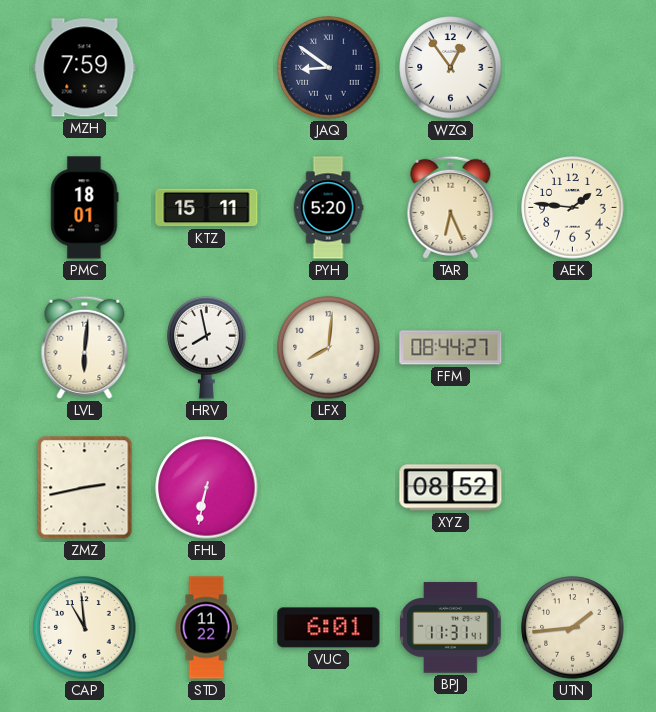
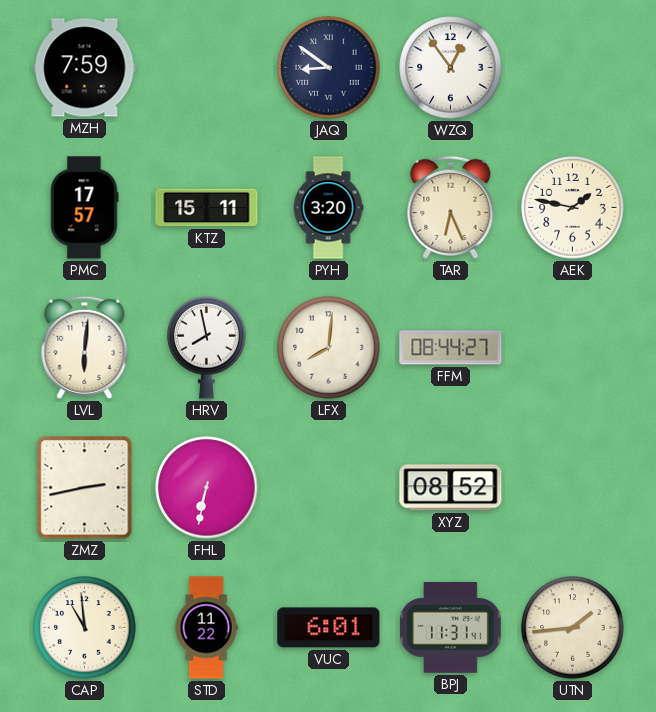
PMC: 18:01 -> 17:57
PYH: 5:20 -> 3:20
AEK: 1:46 -> 1:47
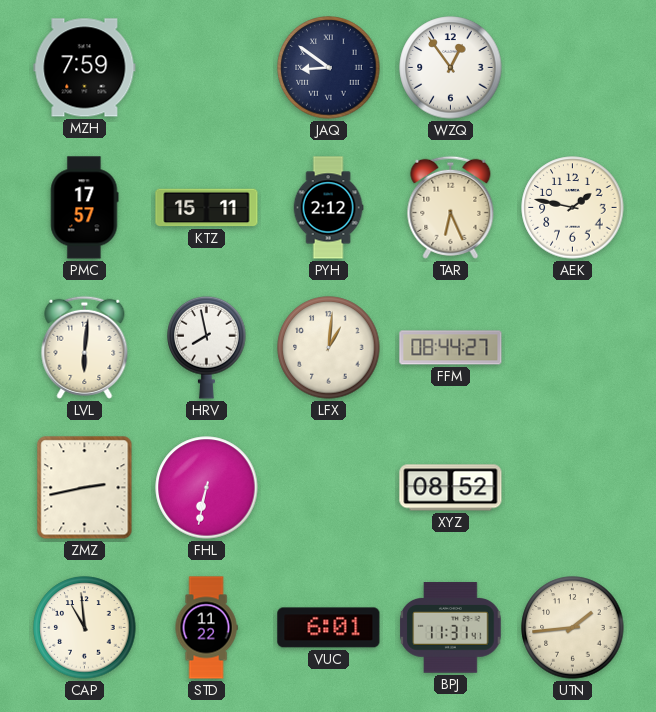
PYH: 3:20 -> 2:12
LFX: 8:01 -> 1:01
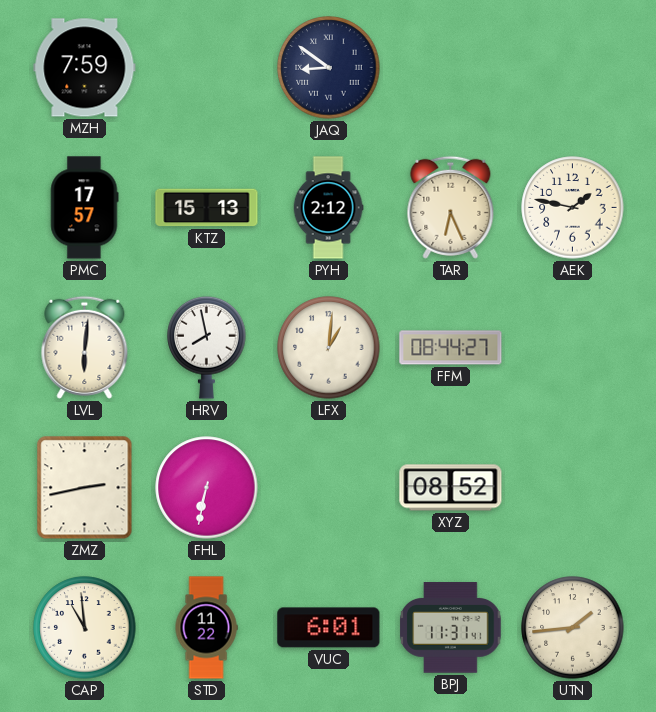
WZQ: 12:54 -> none
KTZ: 15:11 -> 15:13
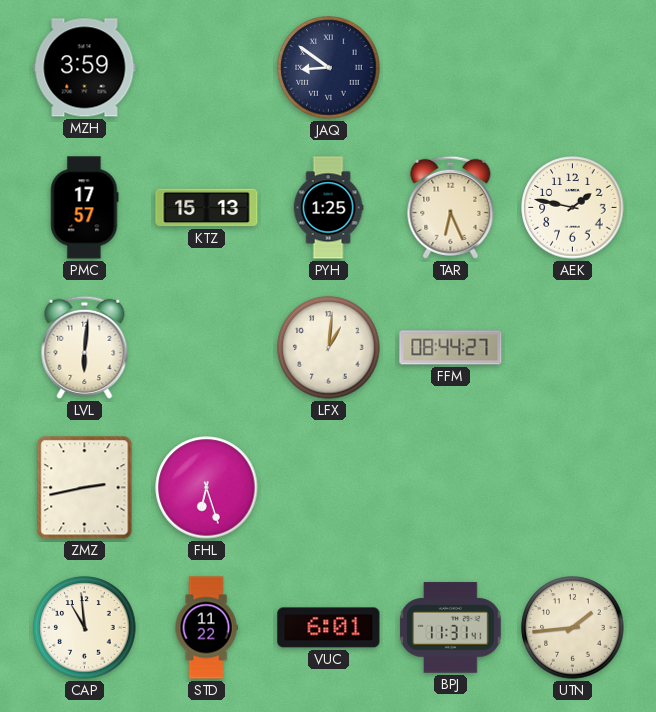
MZH: 7:59 -> 3:59
PYH: 2:12 -> 1:25
HRV: 7:58 -> none
FHL: 6:32 -> 6:27
XYZ: 08:52 -> none
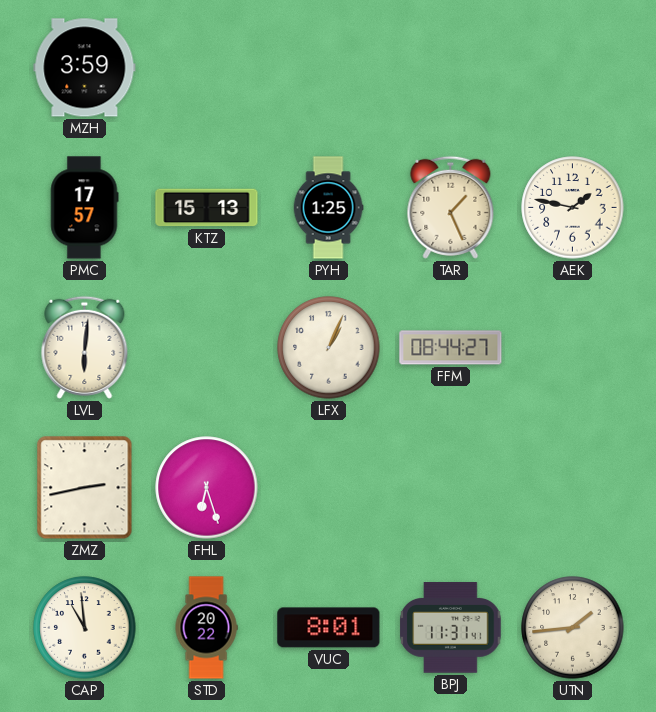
JAQ: 8:51 -> none
TAR: 6:26 -> 1:26
LFX: 1:01 -> 1:04
STD: 11:22 -> 20:22
VUC: 6:01 -> 8:01
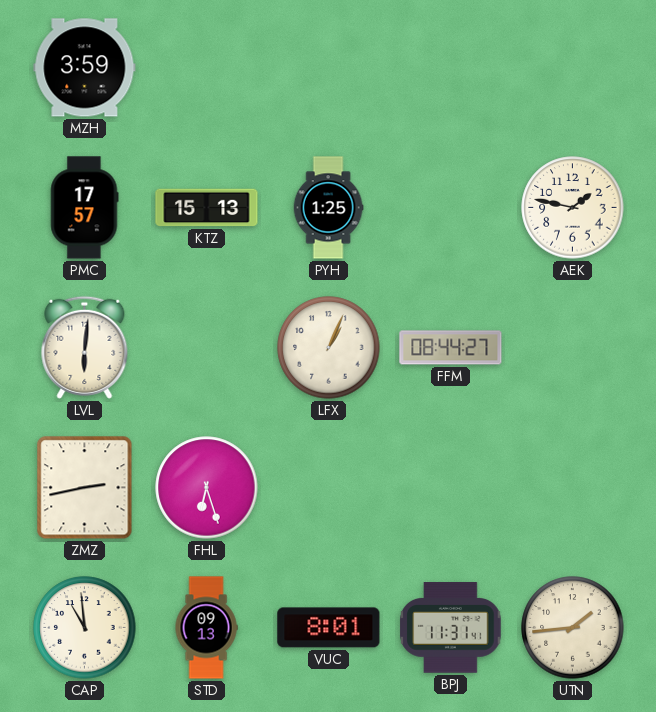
TAR: 1:26 -> none
STD: 20:22 -> 09:13
